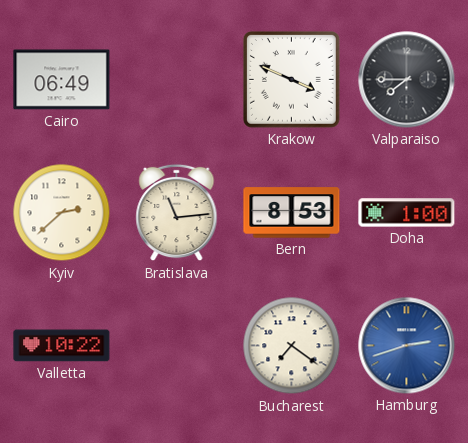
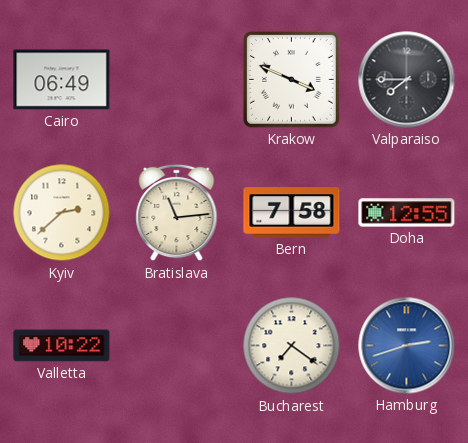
Bern: 8:53 -> 7:58
Doha: 1:00 -> 12:55
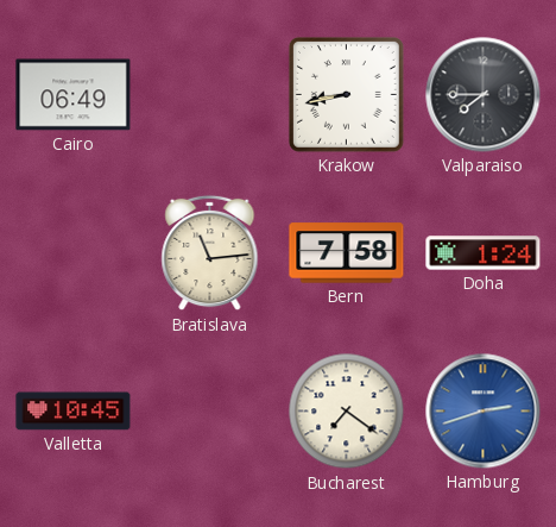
Krakow: 3:49 -> 8:43
Kyiv: 2:38 -> none
Doha: 12:55 -> 1:24
Valletta: 10:22 -> 10:45
